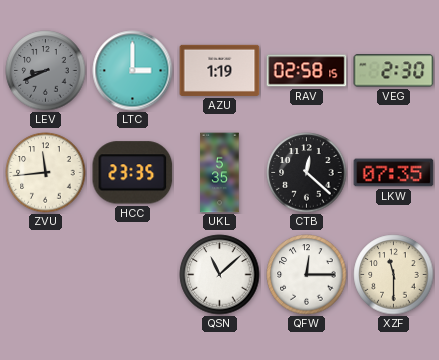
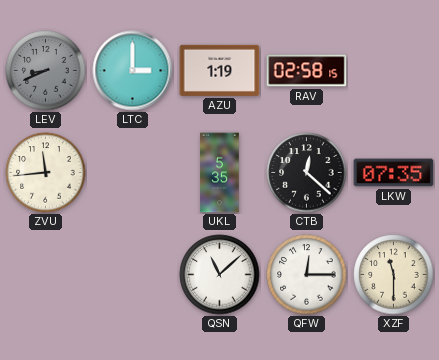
VEG: 2:30 -> none
HCC: 23:35 -> none
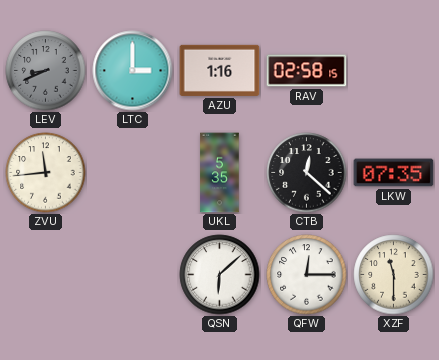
AZU: 1:19 -> 1:16
QSN: 11:08 -> 6:08
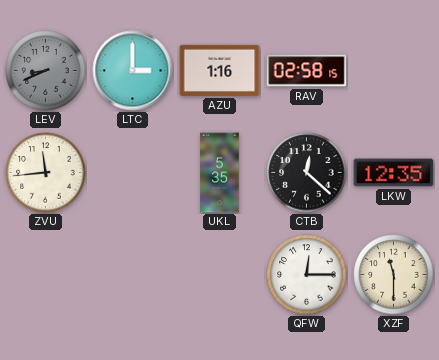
LKW: 07:35 -> 12:35
QSN: 6:08 -> none
